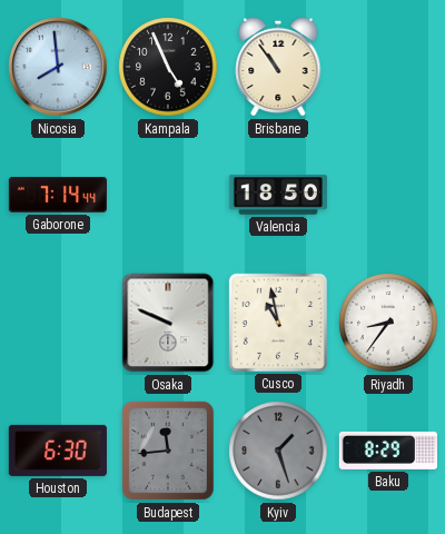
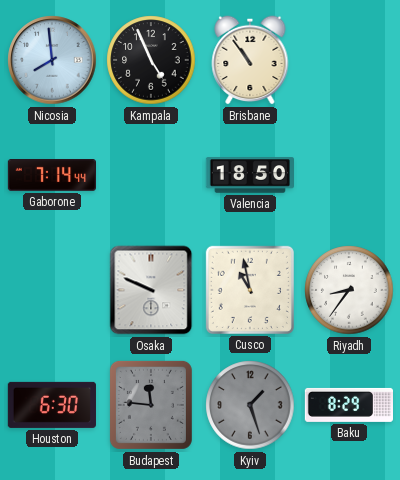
Budapest: 11:44 -> 11:46
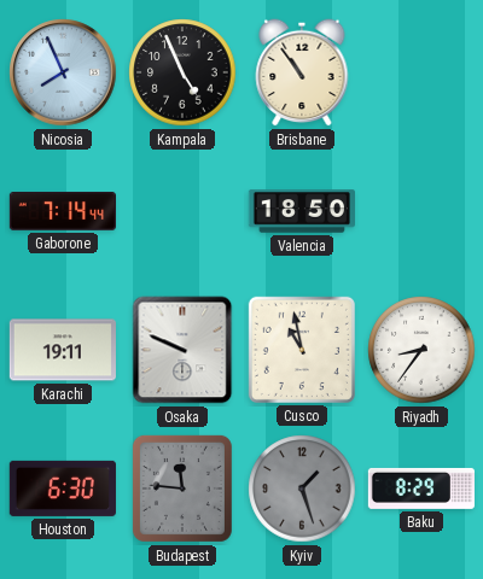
Nicosia: 7:59 -> 7:56
Karachi: none -> 19:11
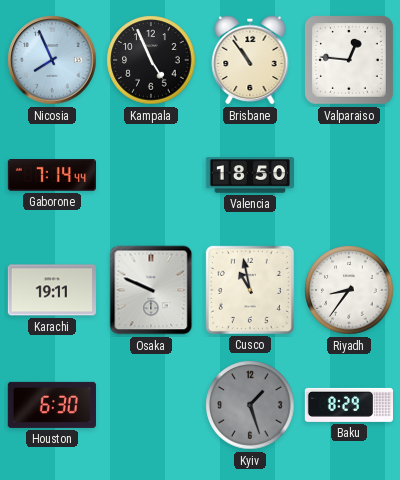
Valparaiso: none -> 12:46
Budapest: 11:46 -> none
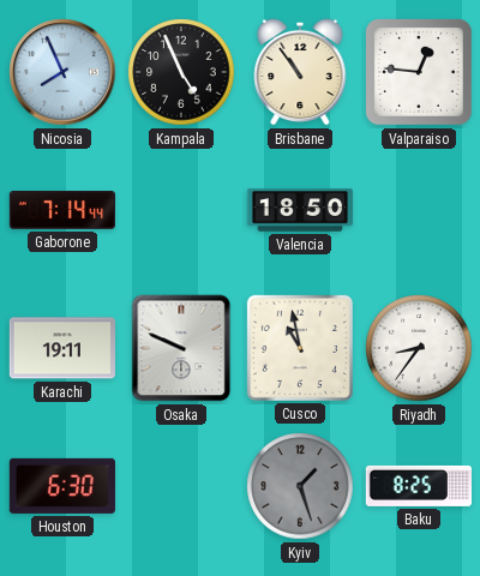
Baku: 8:29 -> 8:25
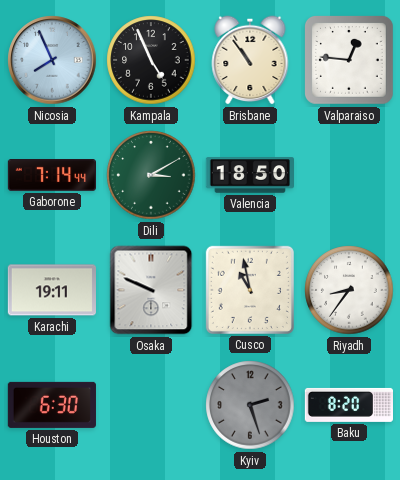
Dili: none -> 3:10
Kyiv: 1:27 -> 2:27
Baku: 8:25 -> 8:20
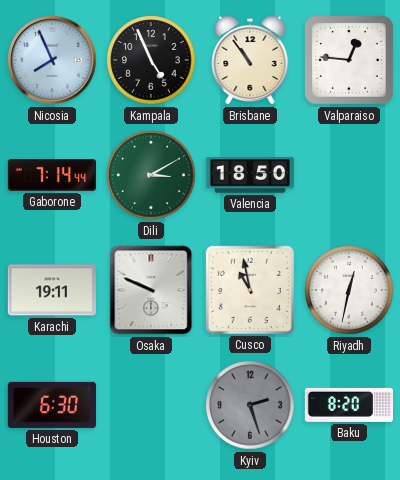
Riyadh: 8:36 -> 12:32
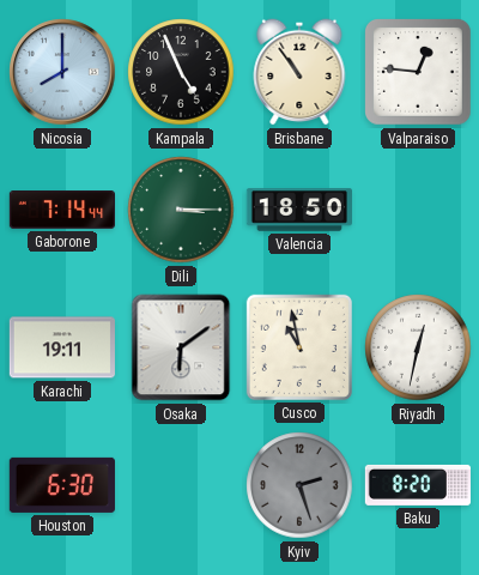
Nicosia: 7:56 -> 8:00
Dili: 3:10 -> 3:15
Osaka: 9:49 -> 6:09
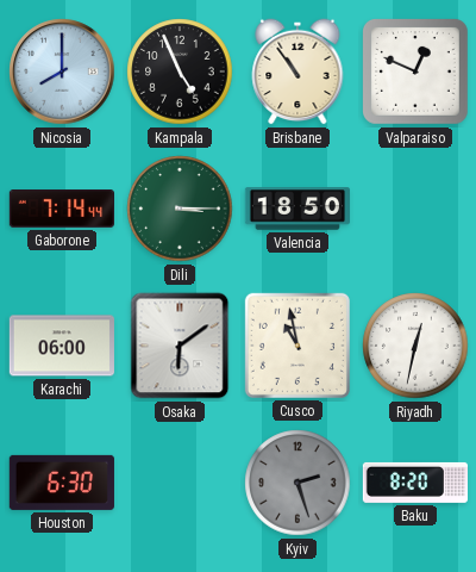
Valparaiso: 12:46 -> 12:49
Karachi: 19:11 -> 06:00
